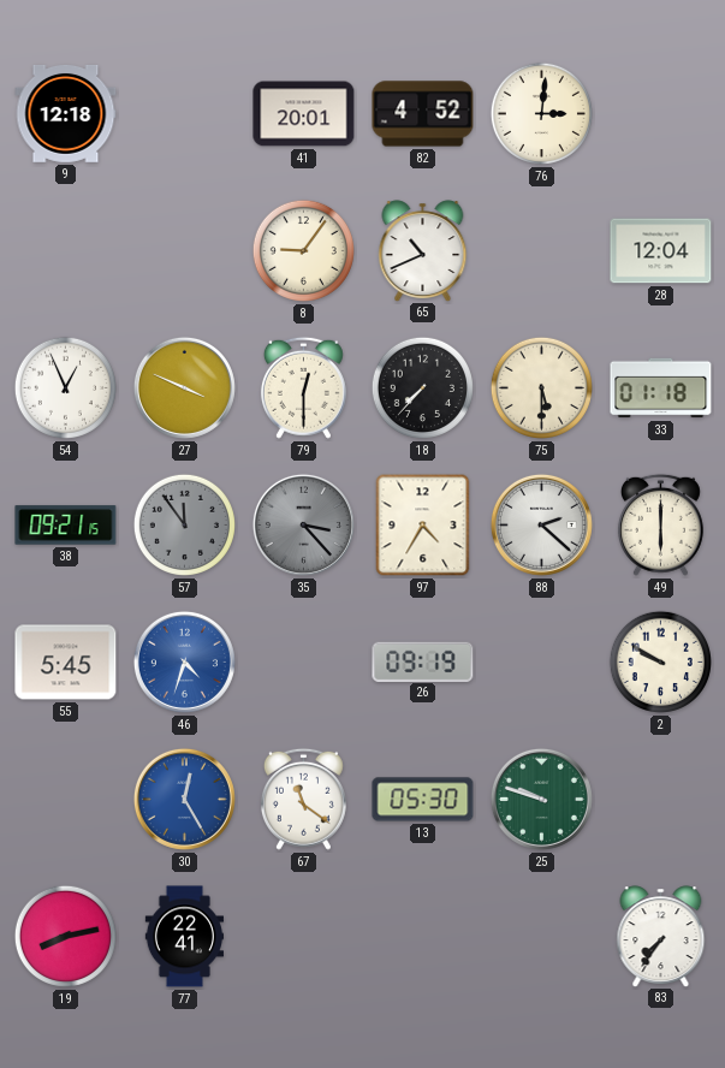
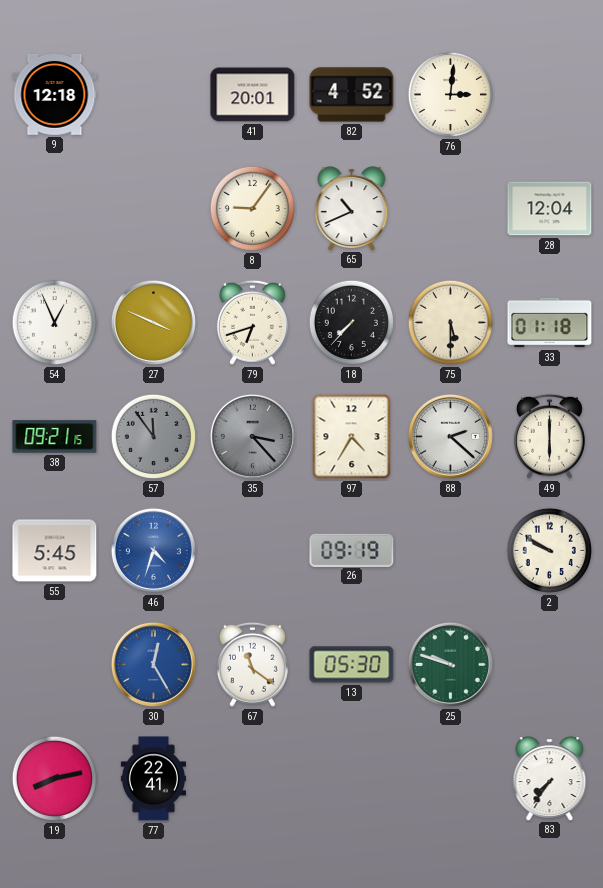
79: 12:30 -> 6:42
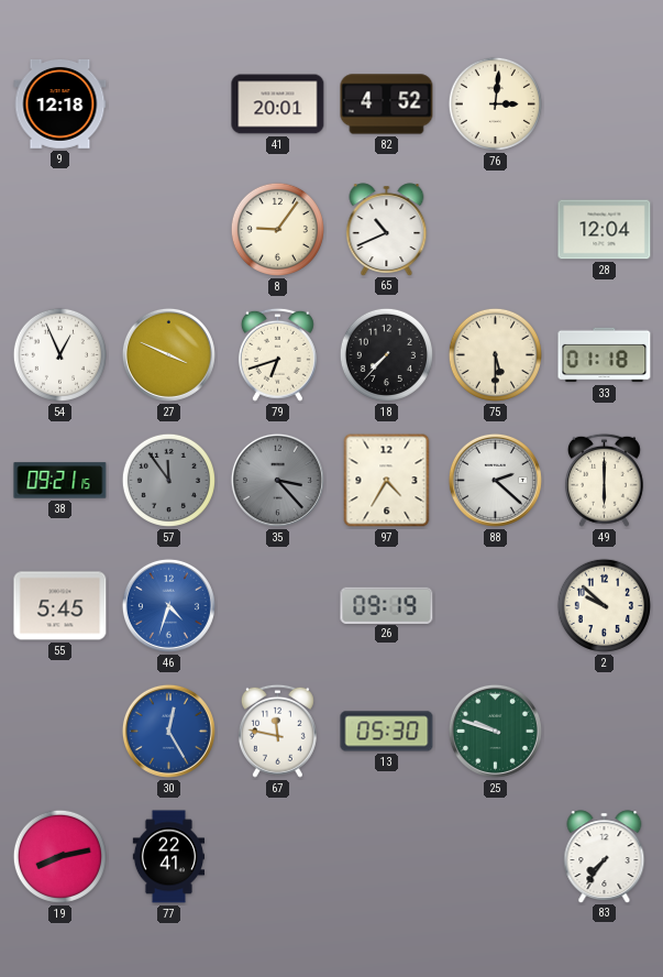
2: 9:50 -> 9:52
67: 11:21 -> 11:47
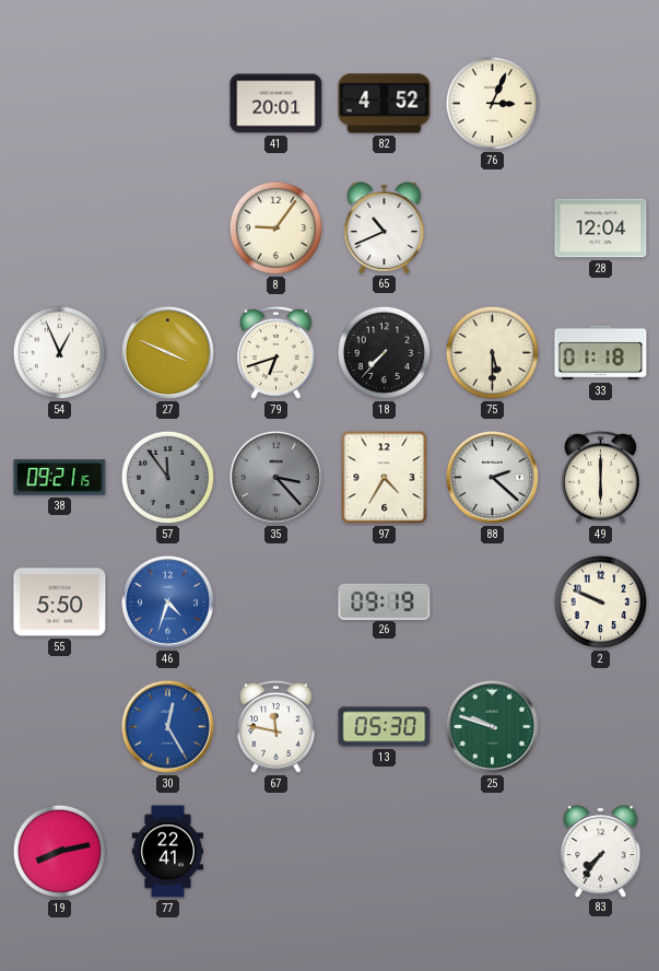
9: 12:18 -> none
76: 3:01 -> 3:04
55: 5:45 -> 5:50
2: 9:52 -> 9:49
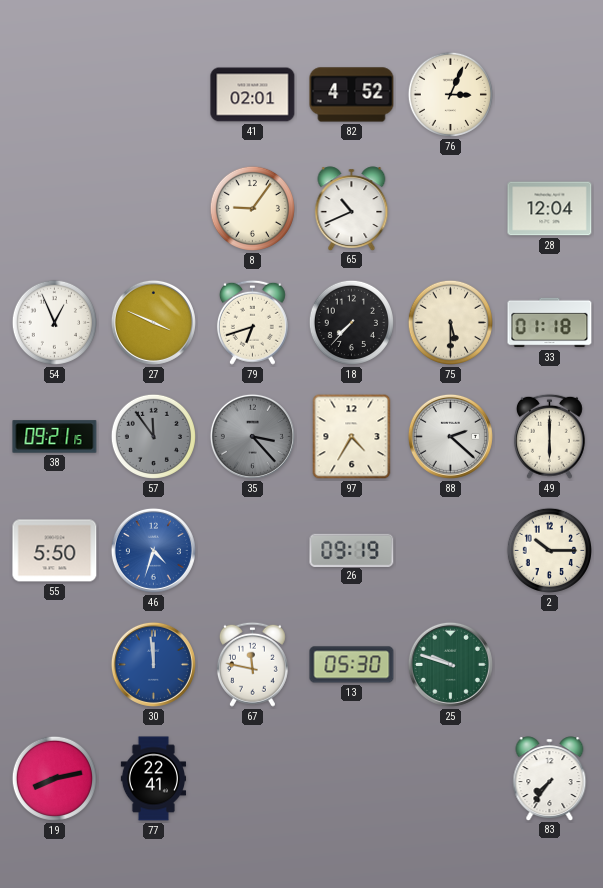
41: 20:01 -> 02:01
2: 9:49 -> 10:15
30: 12:25 -> 11:59
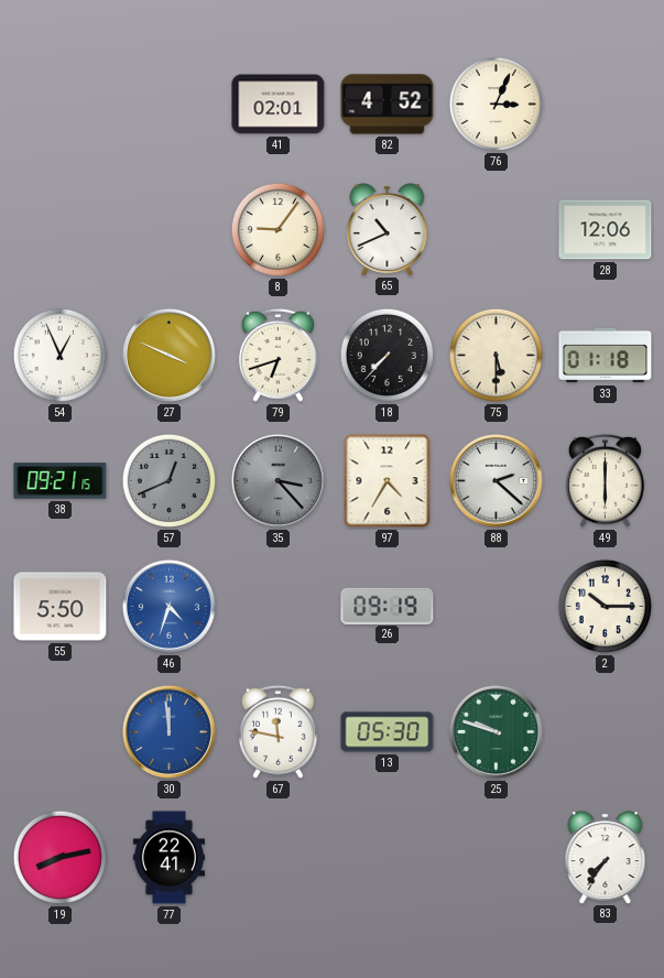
28: 12:04 -> 12:06
57: 11:54 -> 12:41
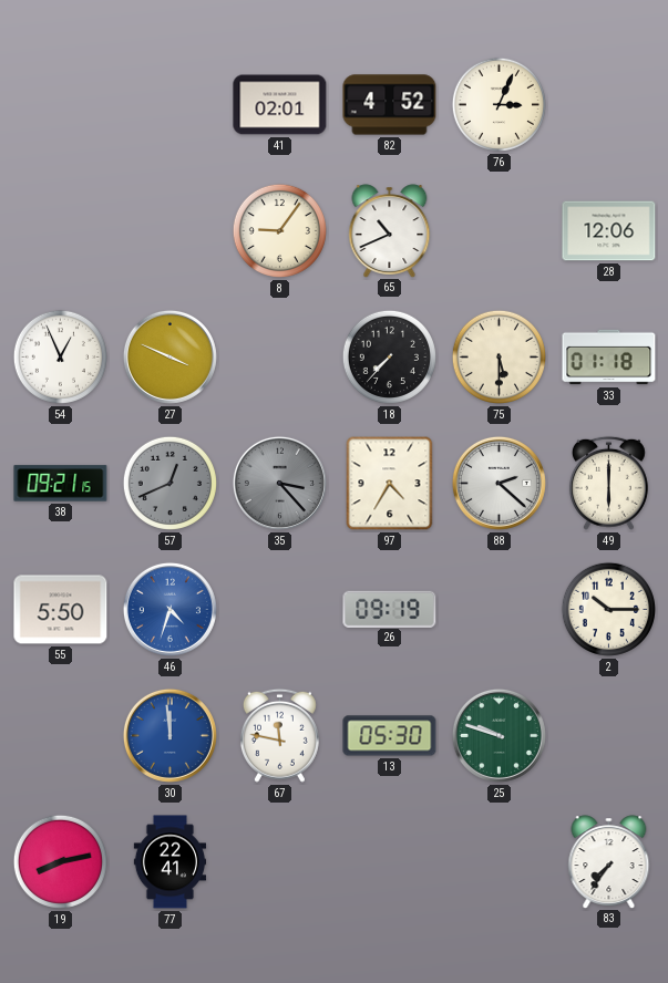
79: 6:42 -> none
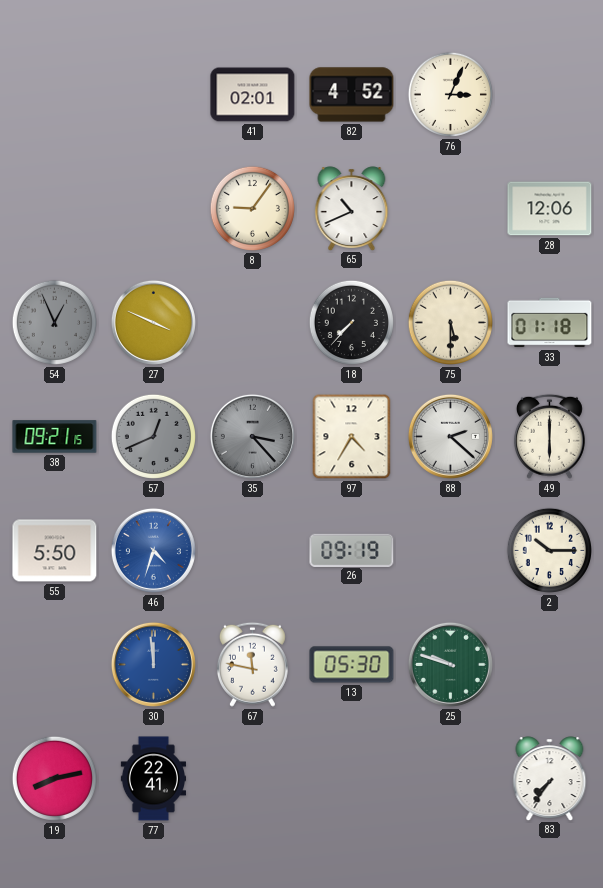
54 dial: white -> grey
